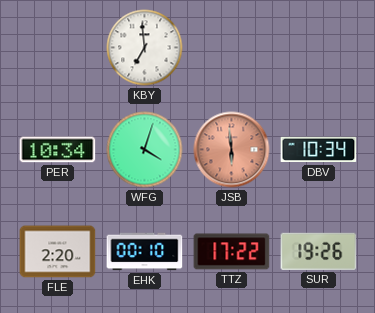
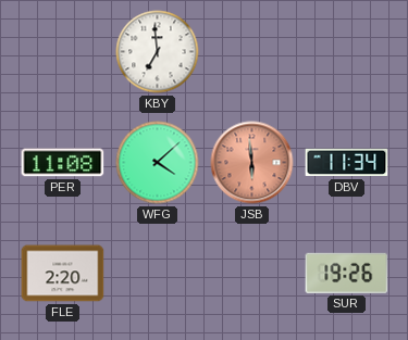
PER: 10:34 -> 11:08
WFG: 4:03 -> 4:08
DBV: 10:34 -> 11:34
EHK: 00:10 -> none
TTZ: 17:22 -> none
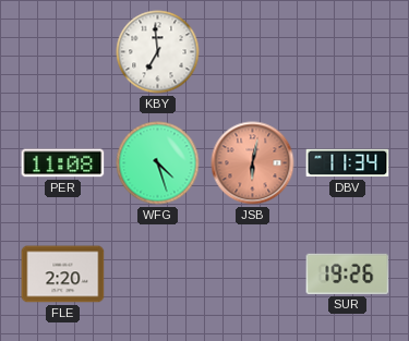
WFG: 4:08 -> 4:27
JSB: 5:59 -> 6:02
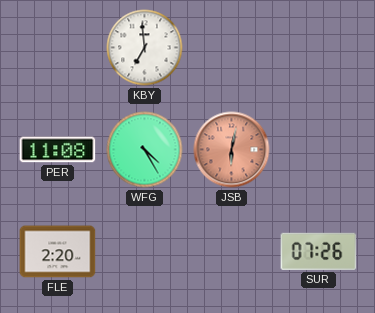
WFG: 4:27 -> 4:25
DBV: 11:34 -> none
SUR: 19:26 -> 07:26
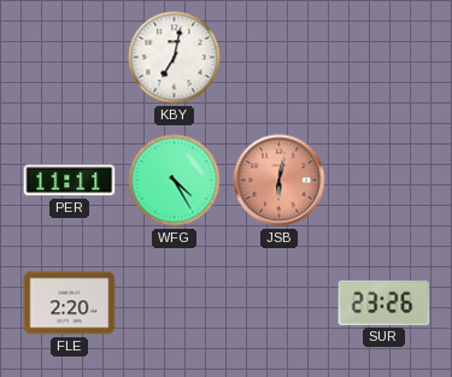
KBY: 6:59 -> 7:02
PER: 11:08 -> 11:11
SUR: 07:26 -> 23:26
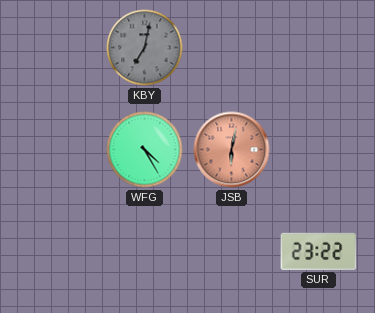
KBY dial: white -> grey
PER: 11:11 -> none
FLE: 2:20 -> none
SUR: 23:26 -> 23:22
